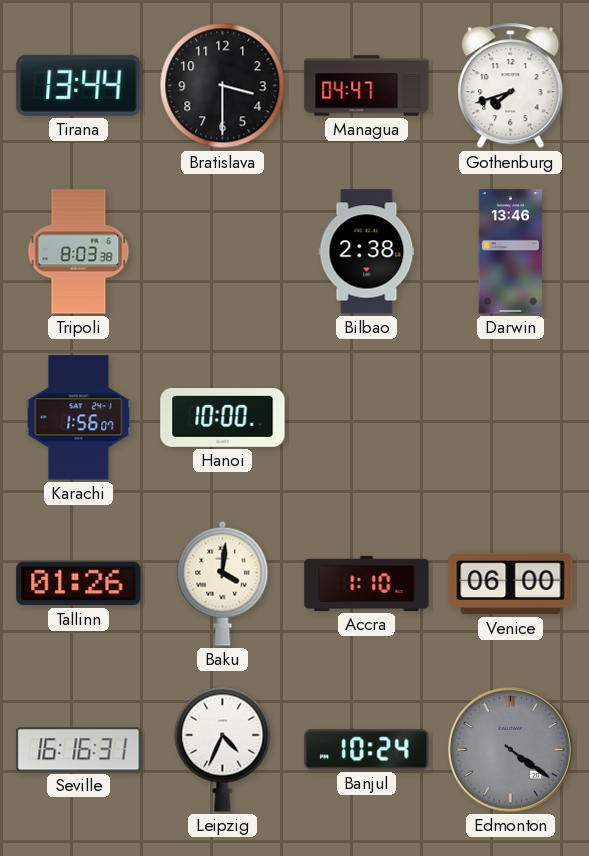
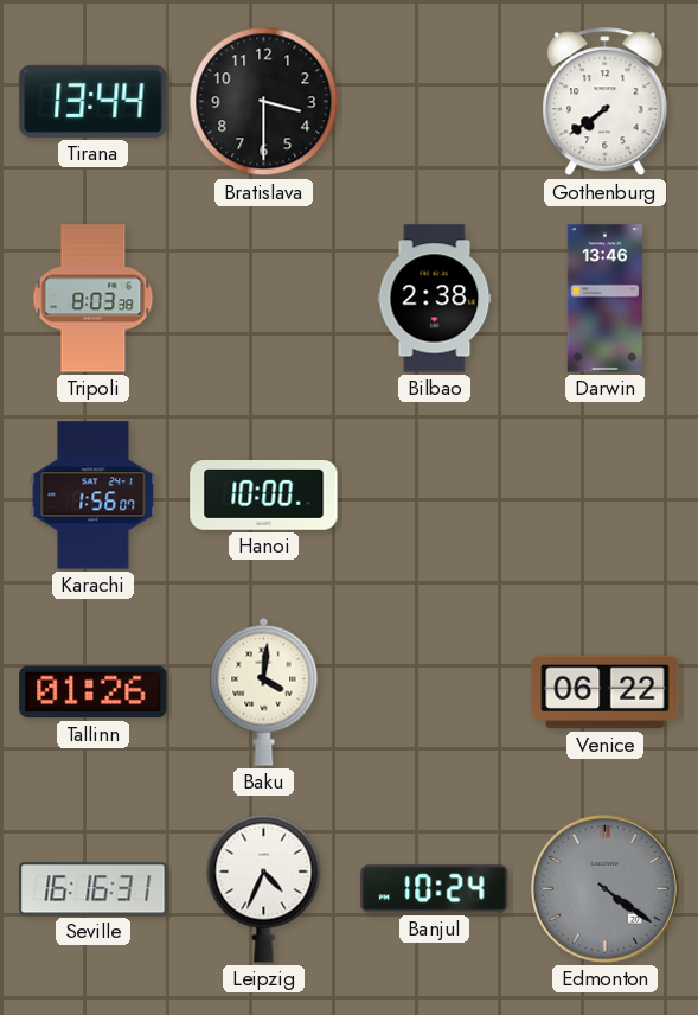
Managua: 04:47 -> none
Gothenburg: 7:42 -> 7:39
Accra: 1:10 -> none
Venice: 06:00 -> 06:22
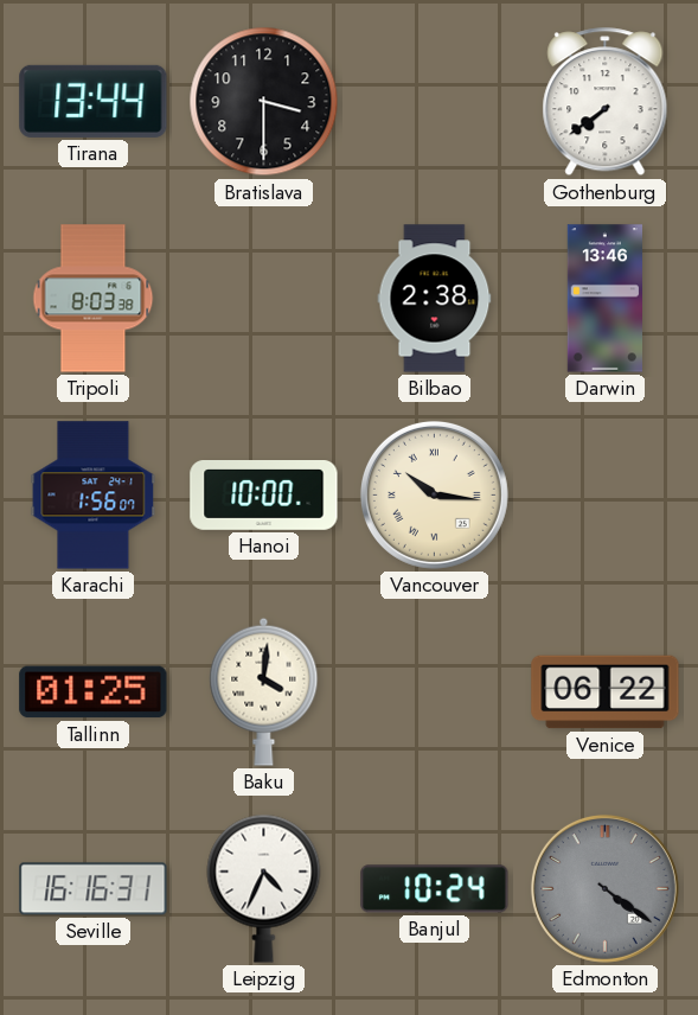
Vancouver: none -> 10:16
Tallinn: 01:26 -> 01:25
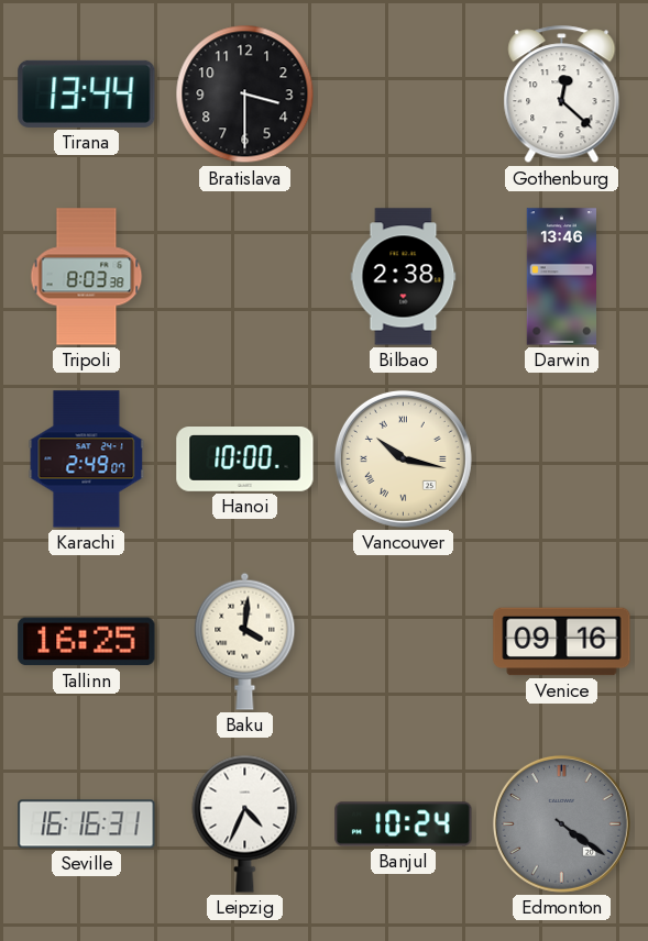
Gothenburg: 7:39 -> 12:22
Karachi: 1:56 -> 2:49
Vancouver: 10:16 -> 10:17
Tallinn: 01:25 -> 16:25
Venice: 06:22 -> 09:16
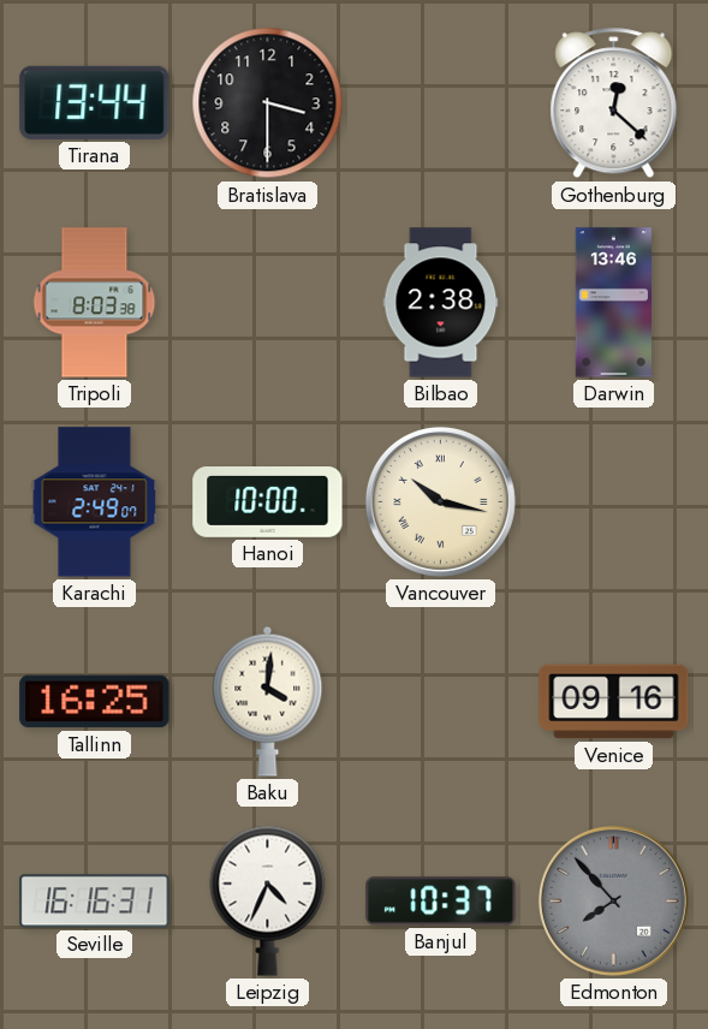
Banjul: 10:24 -> 10:37
Edmonton: 4:21 -> 7:53
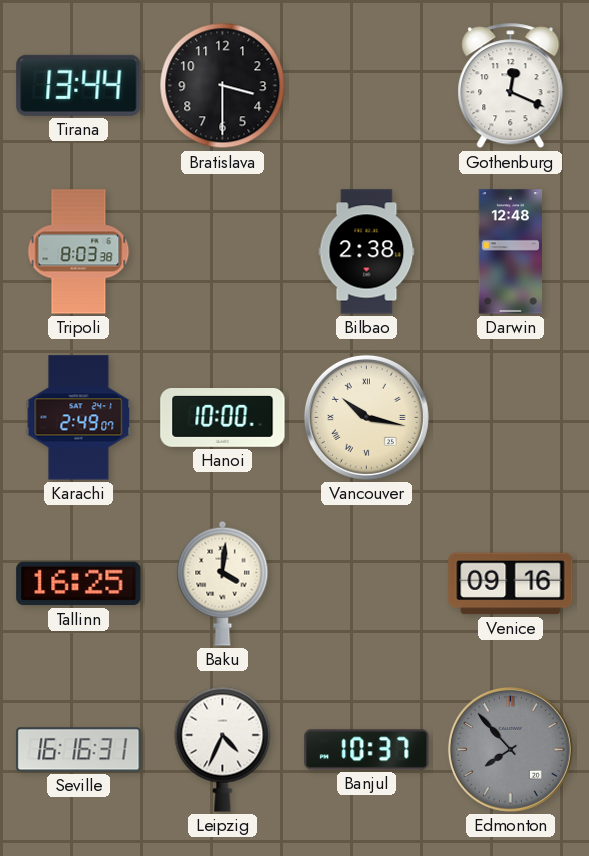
Gothenburg: 12:22 -> 12:19
Darwin: 13:46 -> 12:48
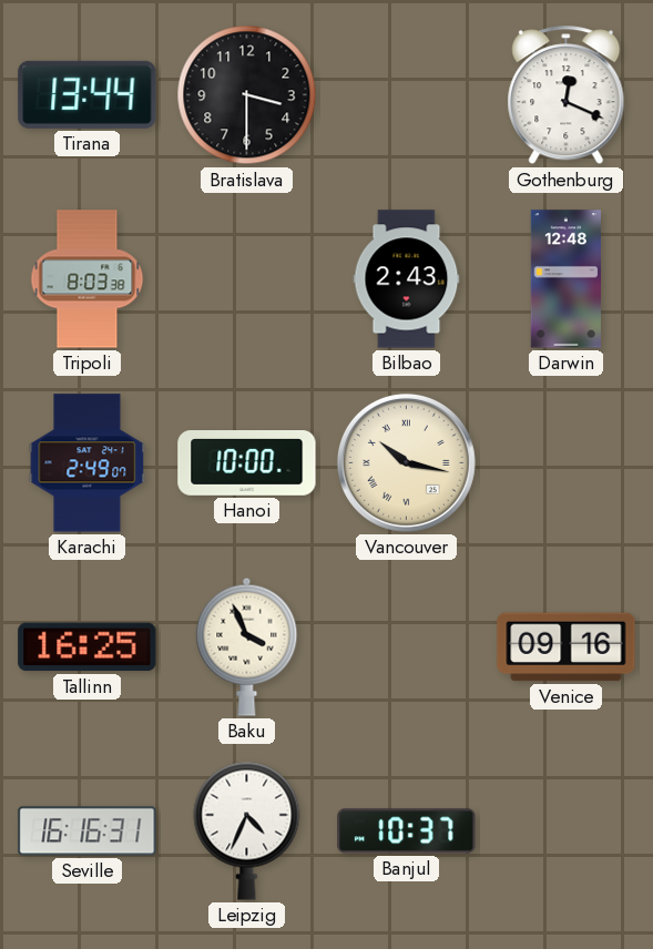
Bilbao: 2:38 -> 2:43
Baku: 4:01 -> 3:56
Edmonton: 7:53 -> none
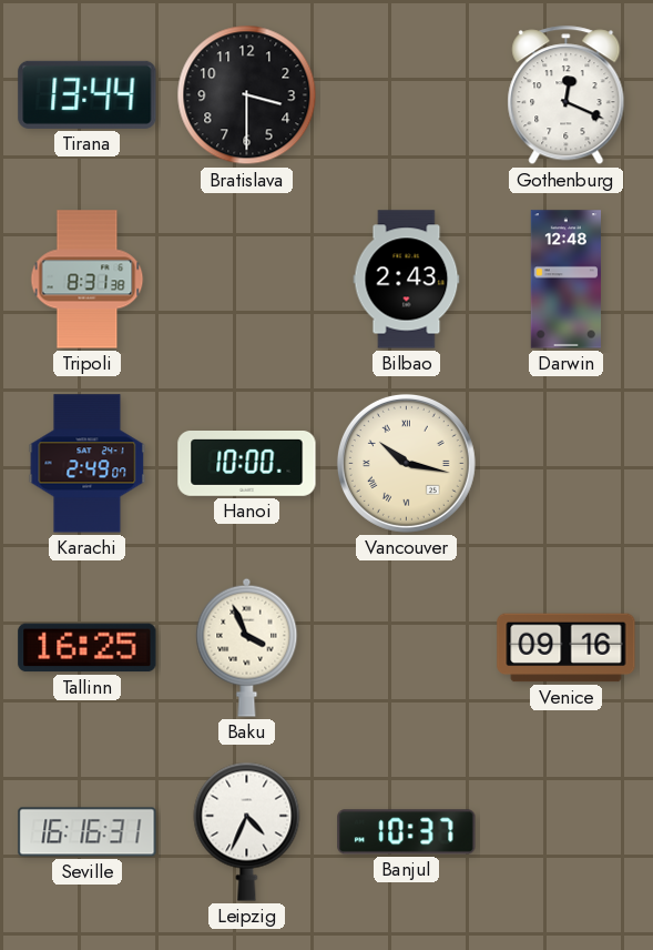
Tripoli: 8:03 -> 8:31
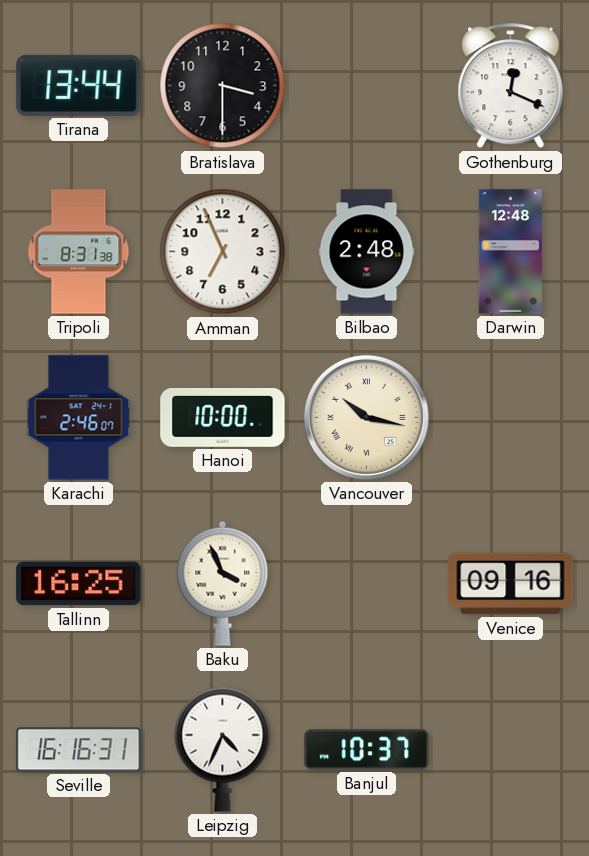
Amman: none -> 6:56
Bilbao: 2:43 -> 2:48
Karachi: 2:49 -> 2:46
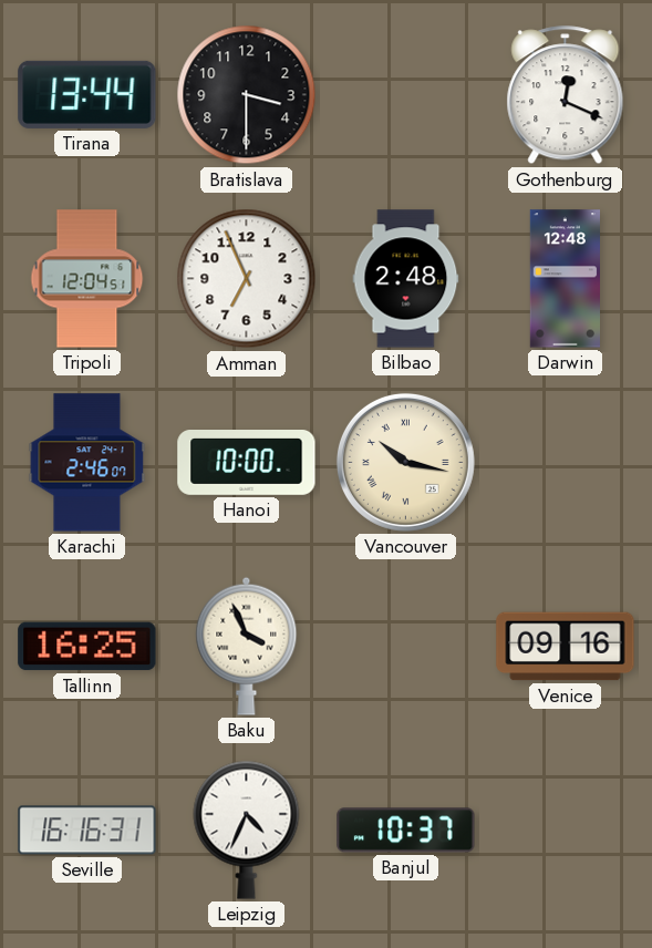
Tripoli: 8:31 -> 12:04
